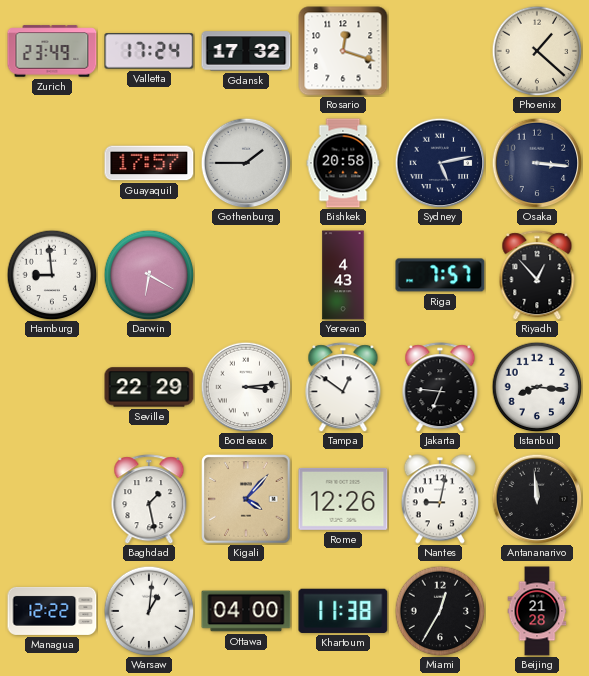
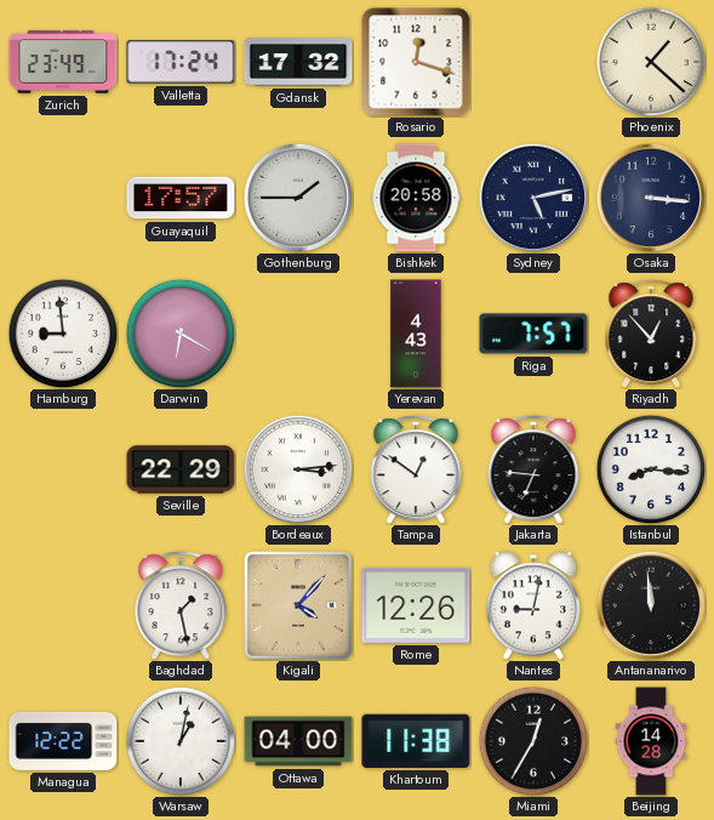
Warsaw: 1:01 -> 1:02
Beijing: 21:28 -> 14:28
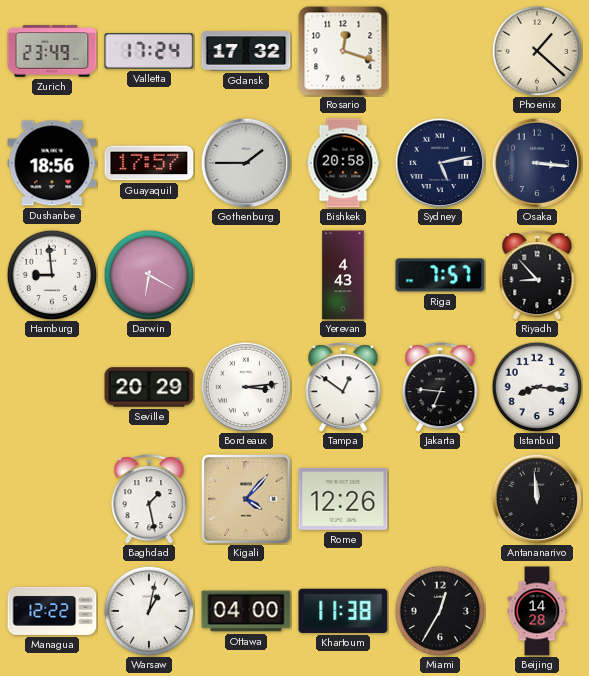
Dushanbe: none -> 18:56
Riyadh: 12:53 -> 8:53
Seville: 22:29 -> 20:29
Nantes: 9:02 -> none
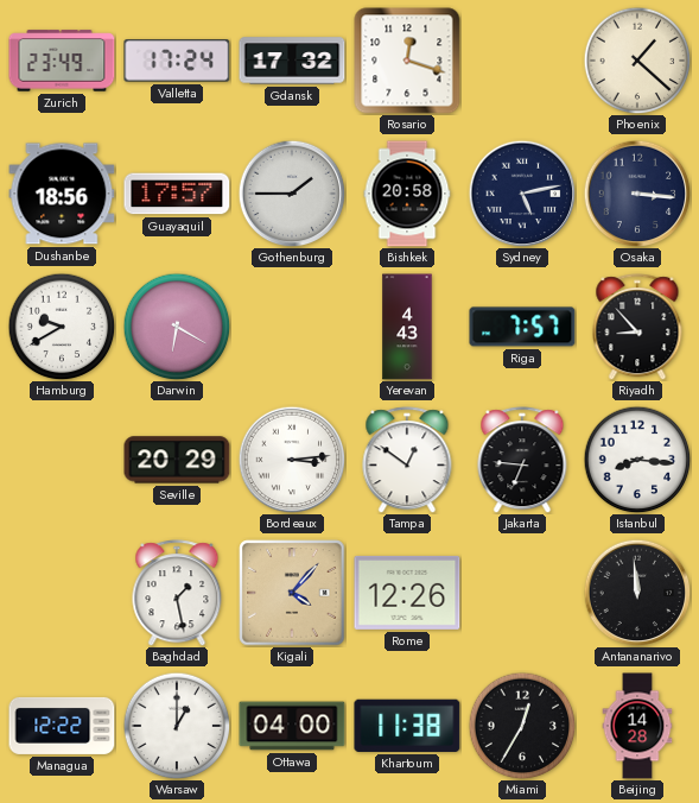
Hamburg: 8:59 -> 9:40
Warsaw: 1:02 -> 1:00
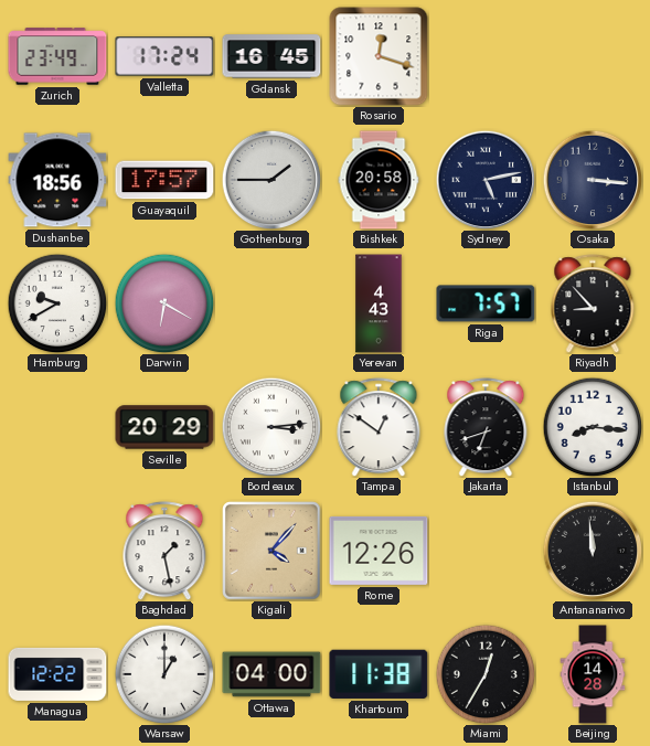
Gdansk: 17:32 -> 16:45
Phoenix: 1:22 -> none
Jakarta: 6:46 -> 6:42
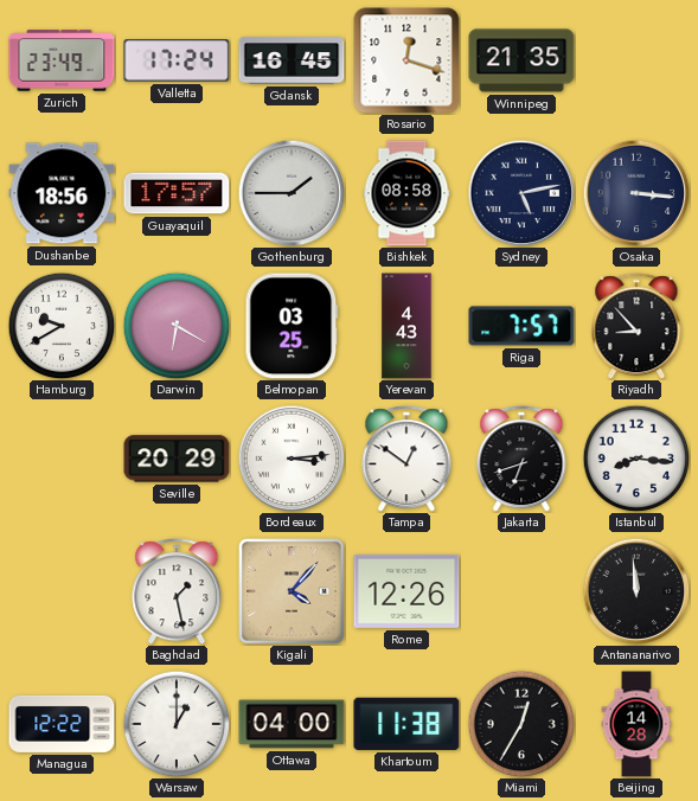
Winnipeg: none -> 21:35
Bishkek: 20:58 -> 08:58
Belmopan: none -> 03:25
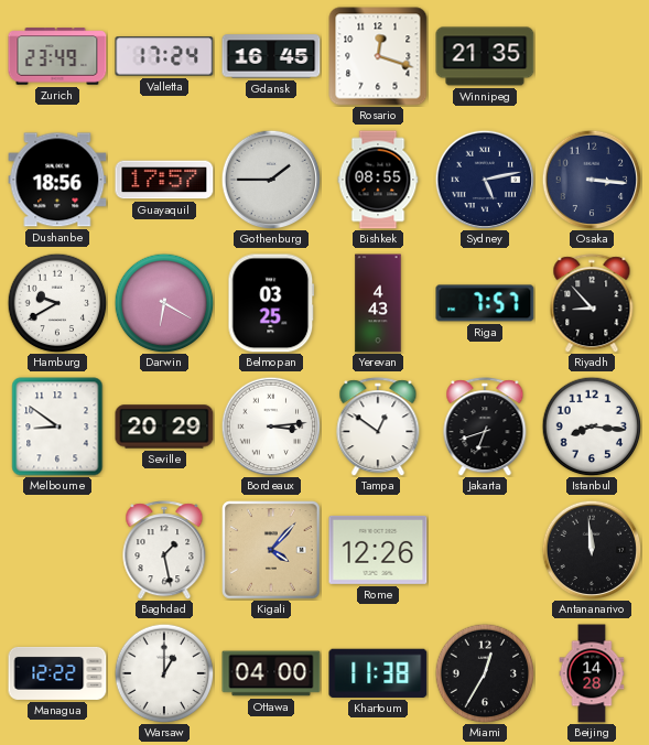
Bishkek: 08:58 -> 08:55
Melbourne: none -> 8:51
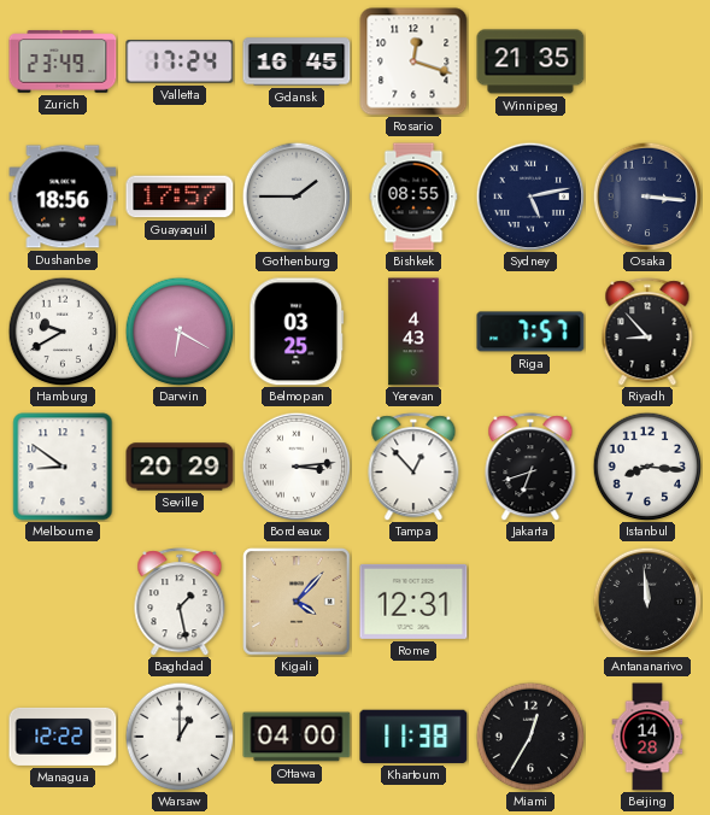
Tampa: 12:51 -> 12:53
Rome: 12:26 -> 12:31
